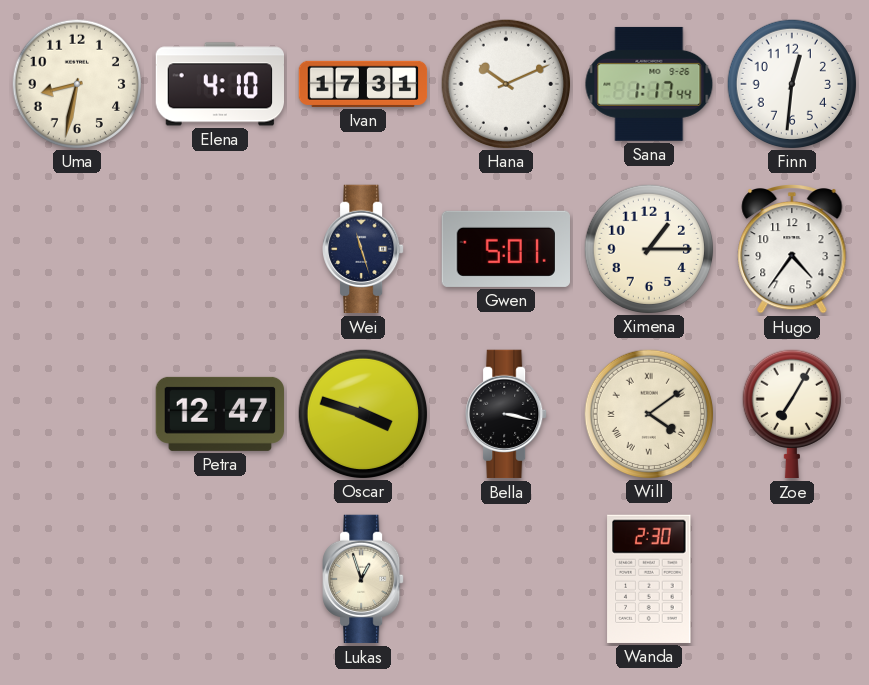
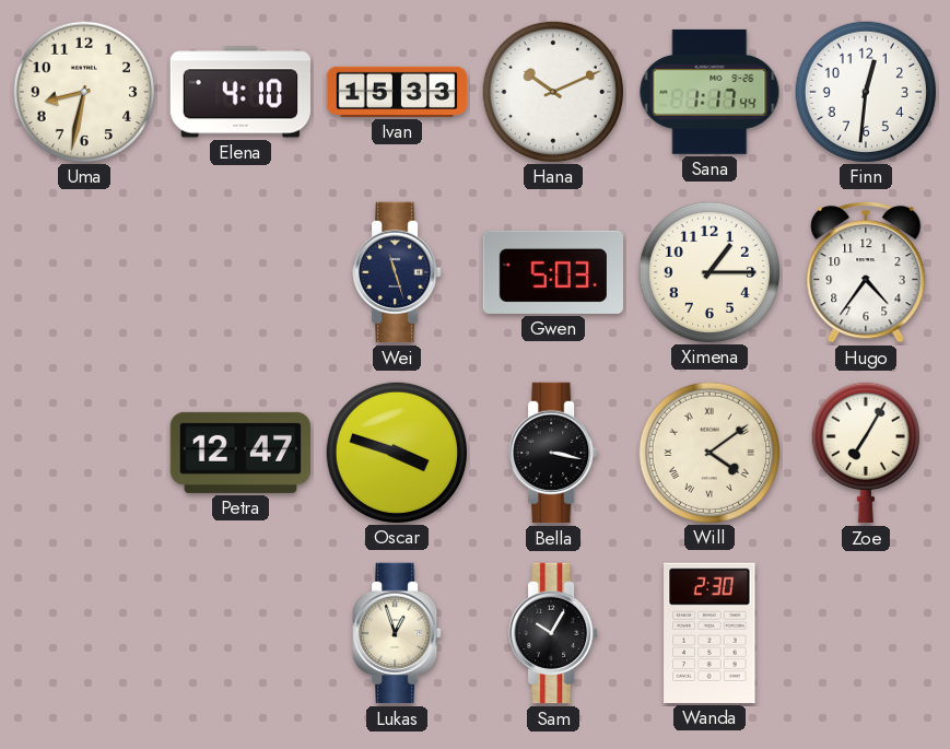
Ivan: 17:31 -> 15:33
Gwen: 5:01 -> 5:03
Sam: none -> 10:05
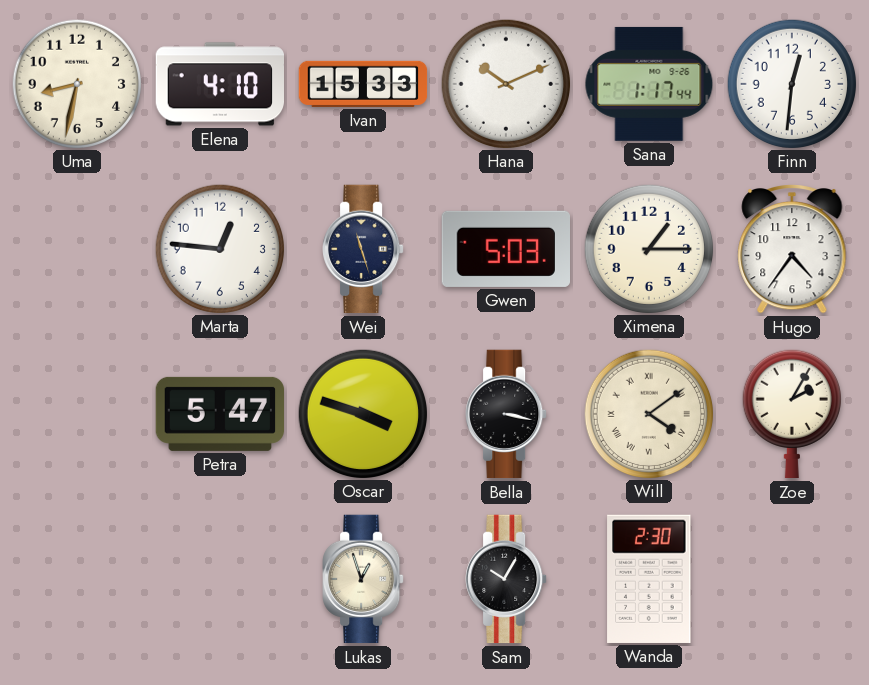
Marta: none -> 12:46
Petra: 12:47 -> 5:47
Zoe: 7:05 -> 2:05
